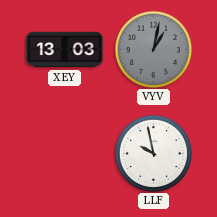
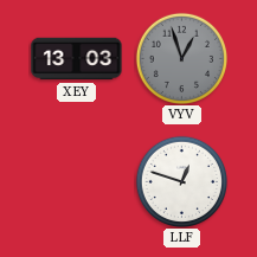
VYV: 1:02 -> 12:57
LLF: 9:58 -> 12:48
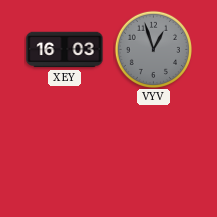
XEY: 13:03 -> 16:03
LLF: 12:48 -> none
